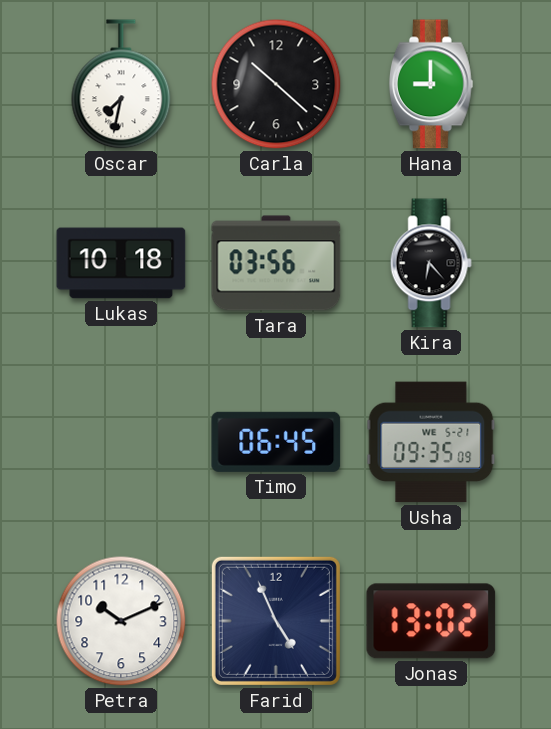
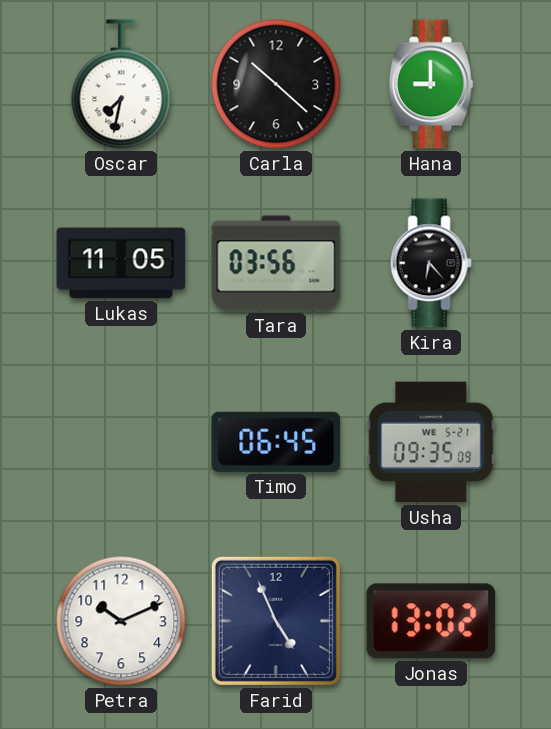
Lukas: 10:18 -> 11:05
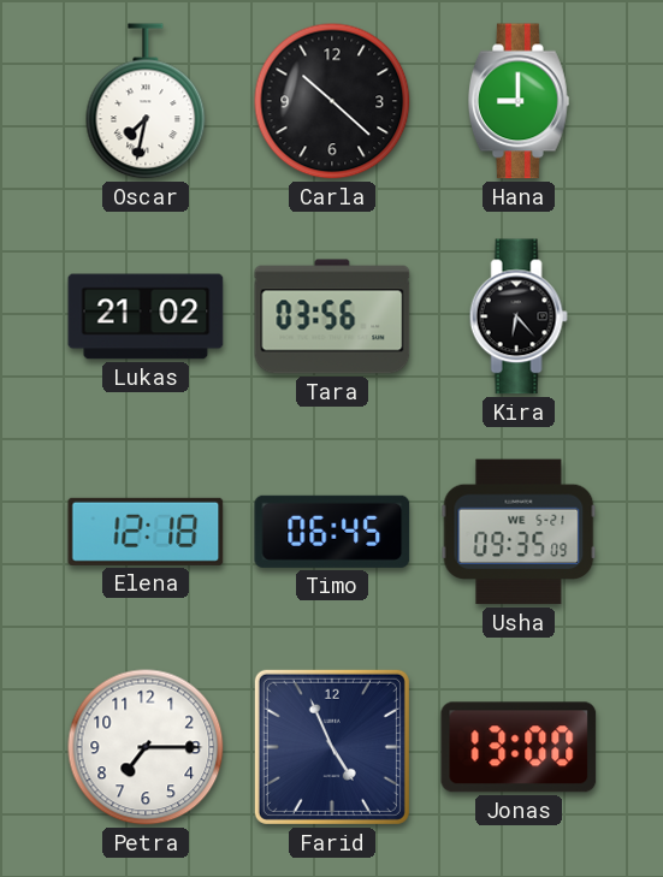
Lukas: 11:05 -> 21:02
Elena: none -> 12:18
Petra: 10:11 -> 7:15
Jonas: 13:02 -> 13:00
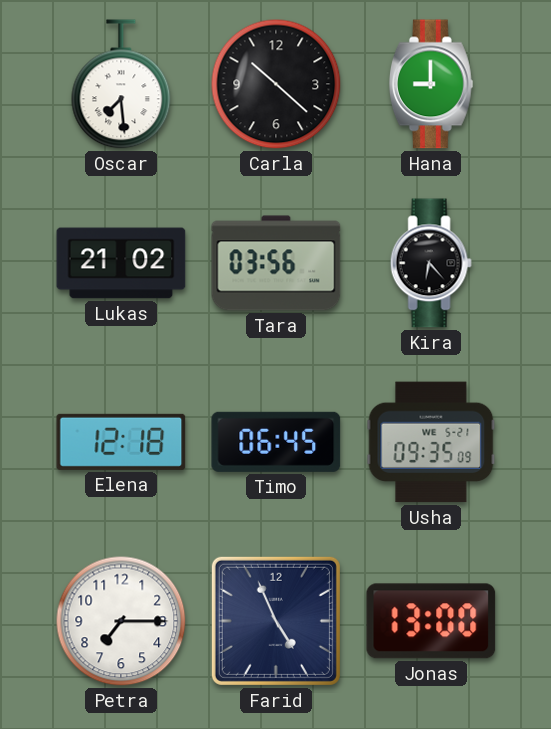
Oscar: 7:32 -> 7:29
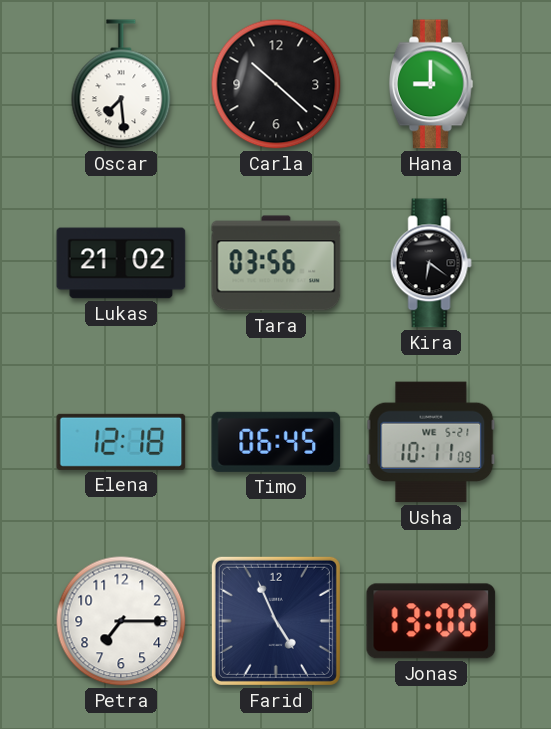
Kira: 6:23 -> 6:21
Usha: 09:35 -> 10:11
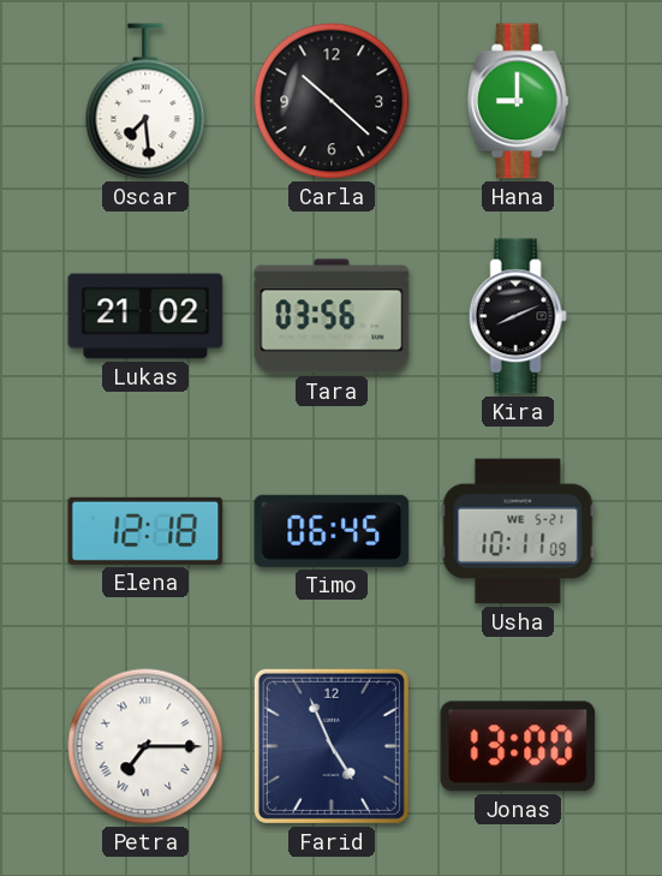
Kira: 6:21 -> 8:11
Petra numerals: Arabic -> Roman
